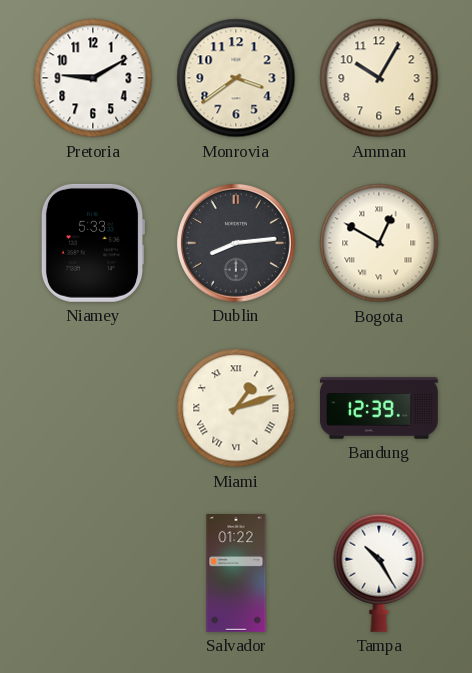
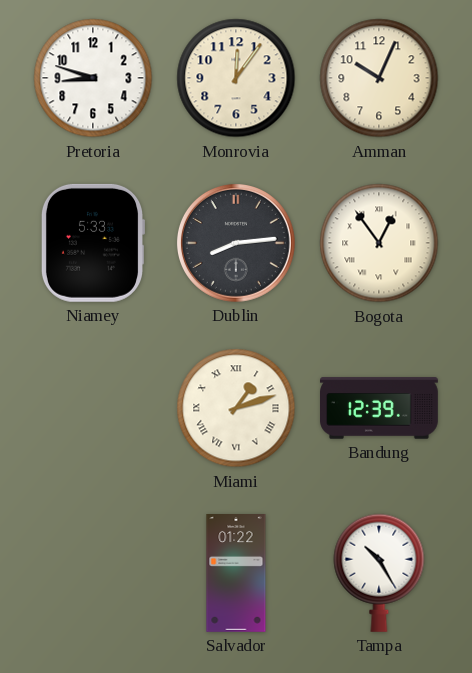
Pretoria: 9:10 -> 8:48
Monrovia: 3:39 -> 12:06
Amman: 10:05 -> 10:04
Bogota: 12:50 -> 12:54
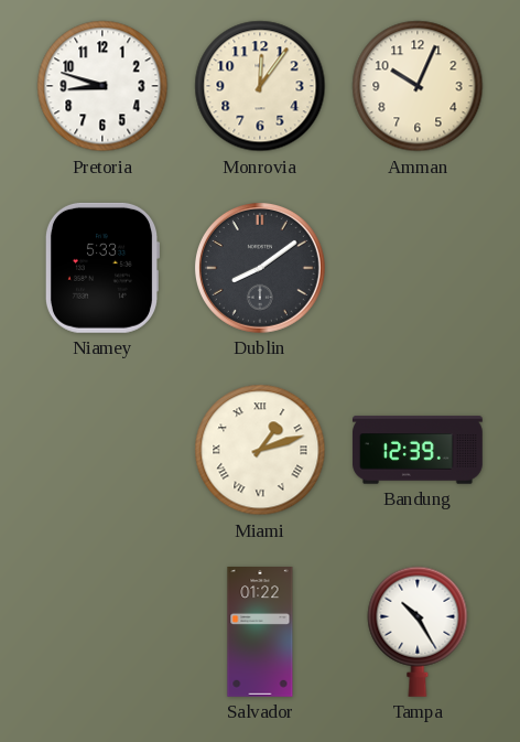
Dublin: 8:14 -> 8:09
Bogota: 12:54 -> none
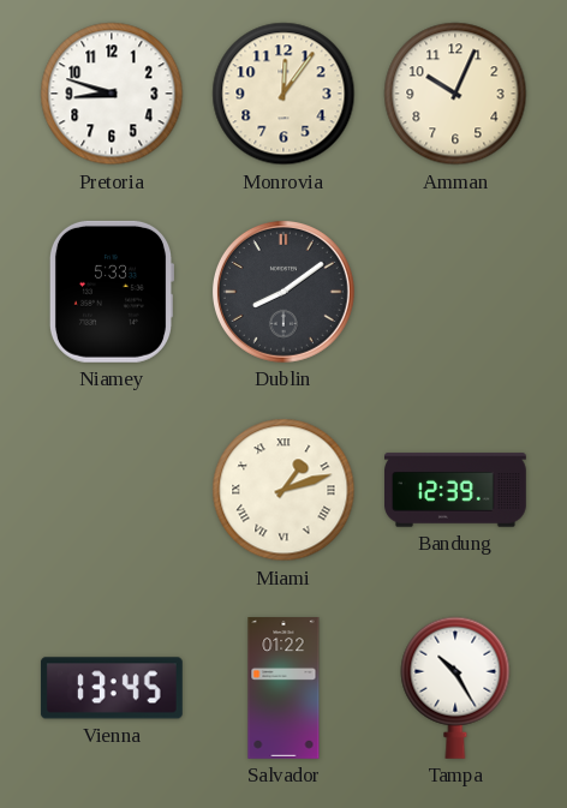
Vienna: none -> 13:45
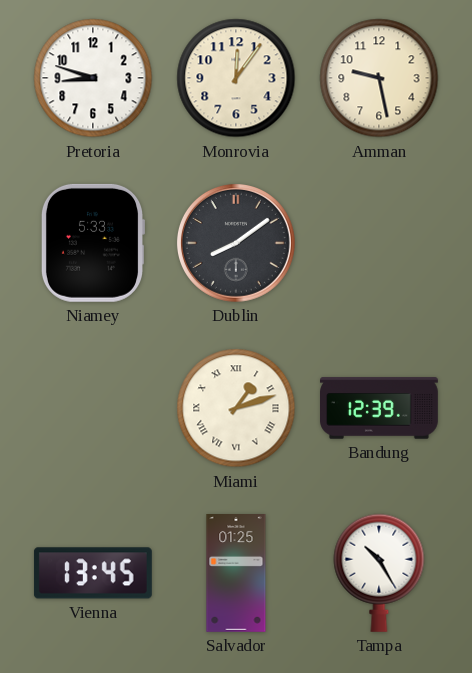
Amman: 10:04 -> 9:28
Salvador: 01:22 -> 01:25
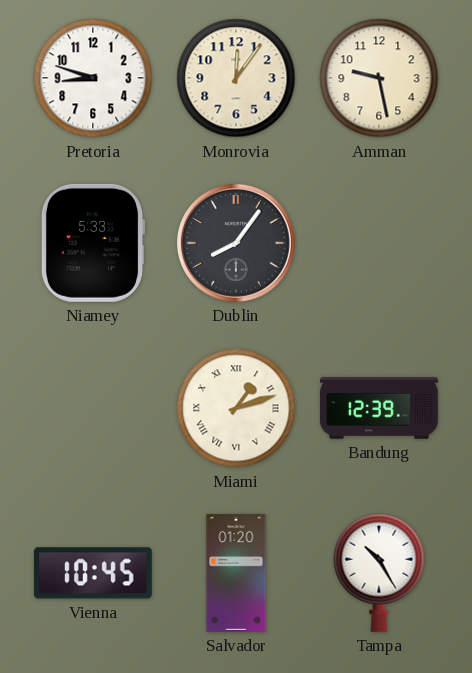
Dublin: 8:09 -> 8:06
Vienna: 13:45 -> 10:45
Salvador: 01:25 -> 01:20
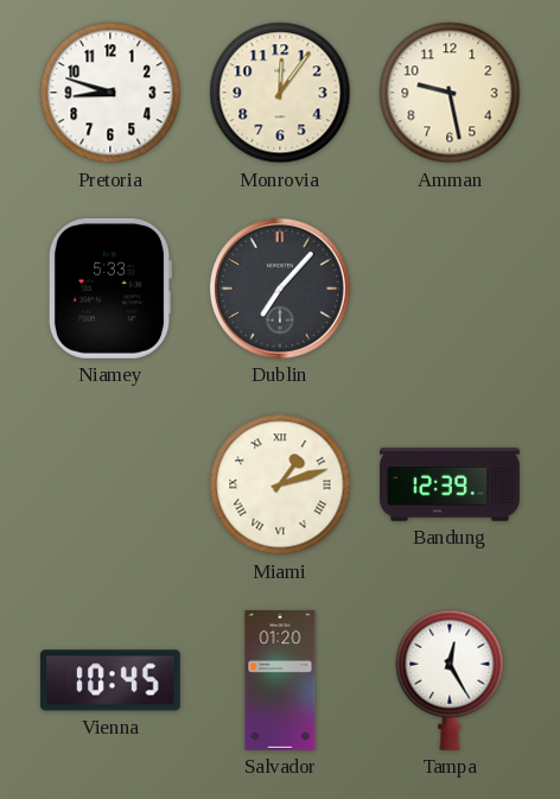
Dublin: 8:06 -> 7:07
Tampa: 10:25 -> 12:25
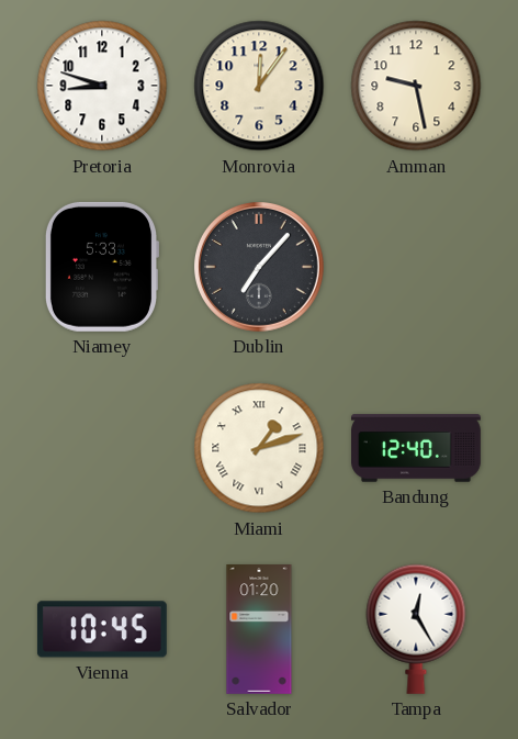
Bandung: 12:39 -> 12:40
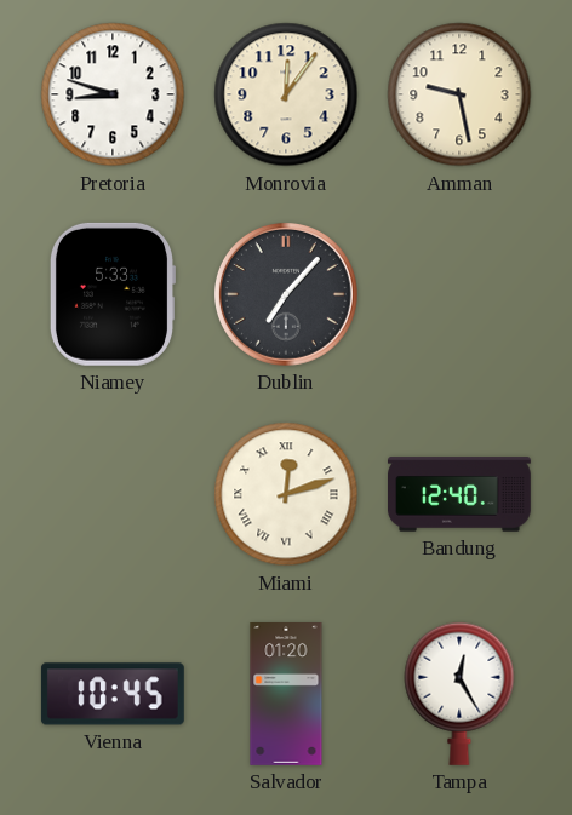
Miami: 1:12 -> 12:12
